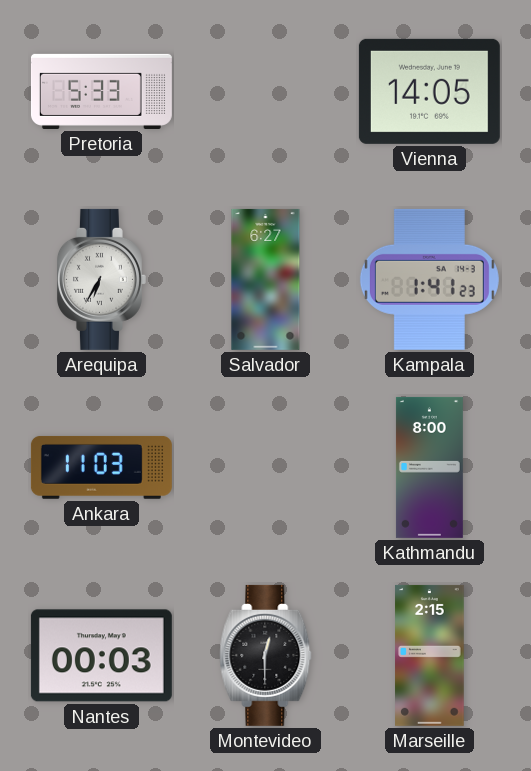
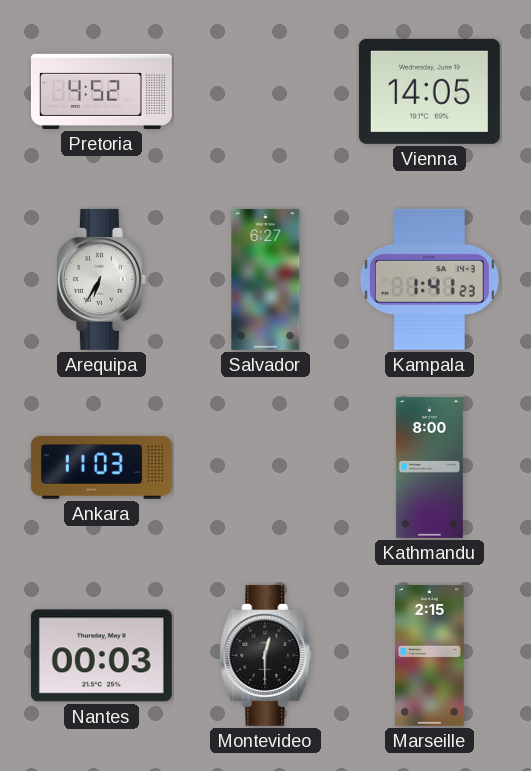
Pretoria: 5:33 -> 4:52
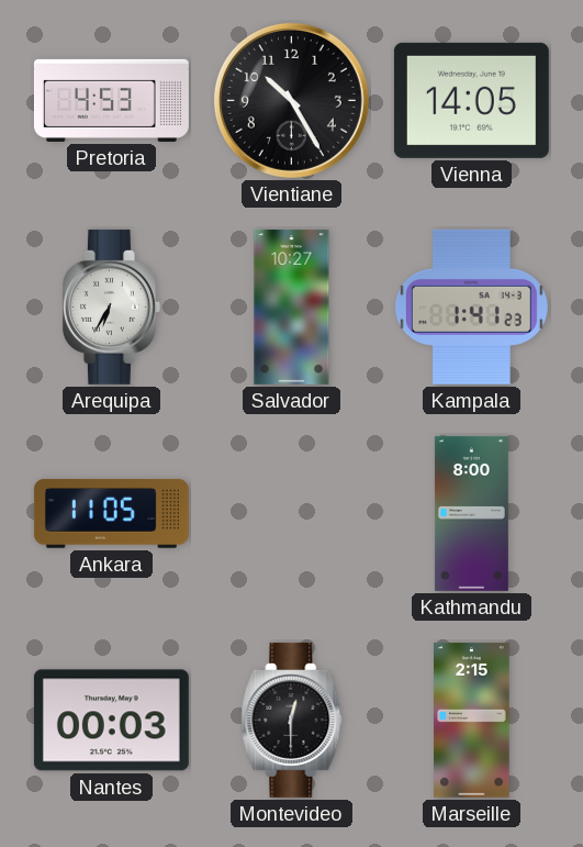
Pretoria: 4:52 -> 4:53
Vientiane: none -> 10:25
Salvador: 6:27 -> 10:27
Ankara: 11:03 -> 11:05
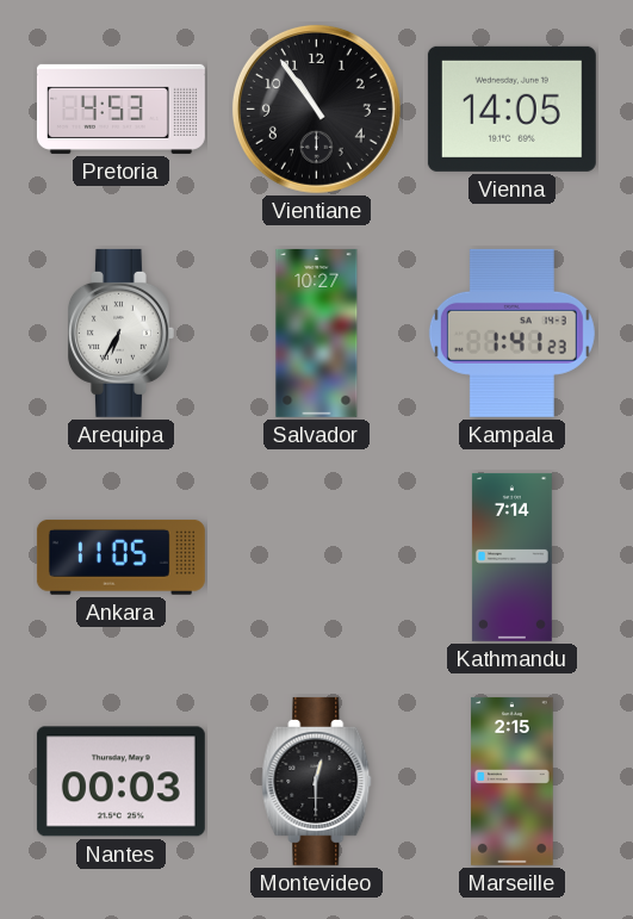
Vientiane: 10:25 -> 10:54
Kathmandu: 8:00 -> 7:14
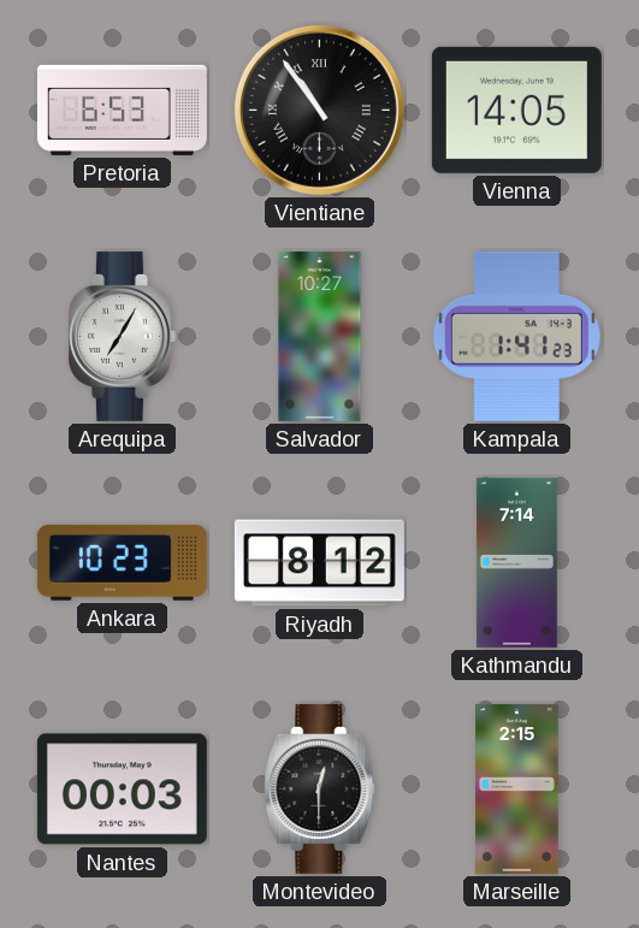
Pretoria: 4:53 -> 6:53
Vientiane numerals: Arabic -> Roman
Arequipa: 6:35 -> 7:05
Ankara: 11:05 -> 10:23
Riyadh: none -> 8:12
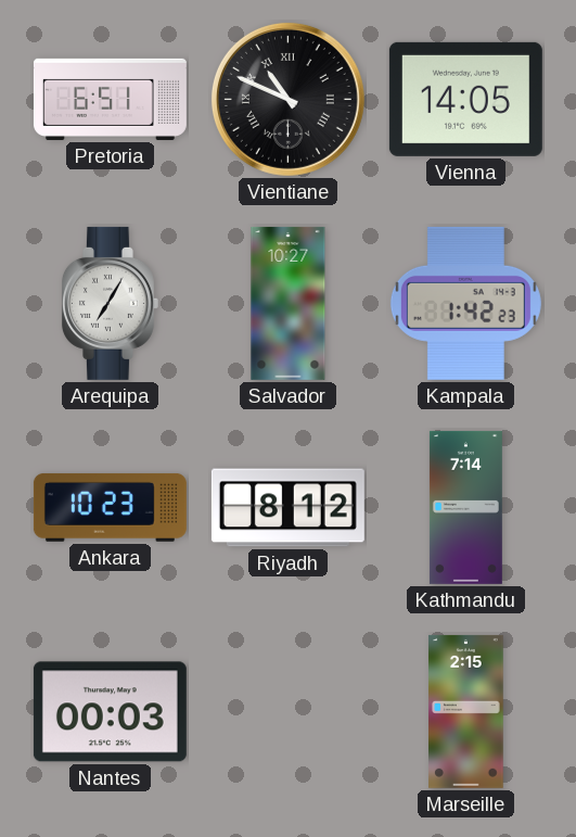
Pretoria: 6:53 -> 6:51
Vientiane: 10:54 -> 10:49
Kampala: 1:41 -> 1:42
Montevideo: 12:30 -> none
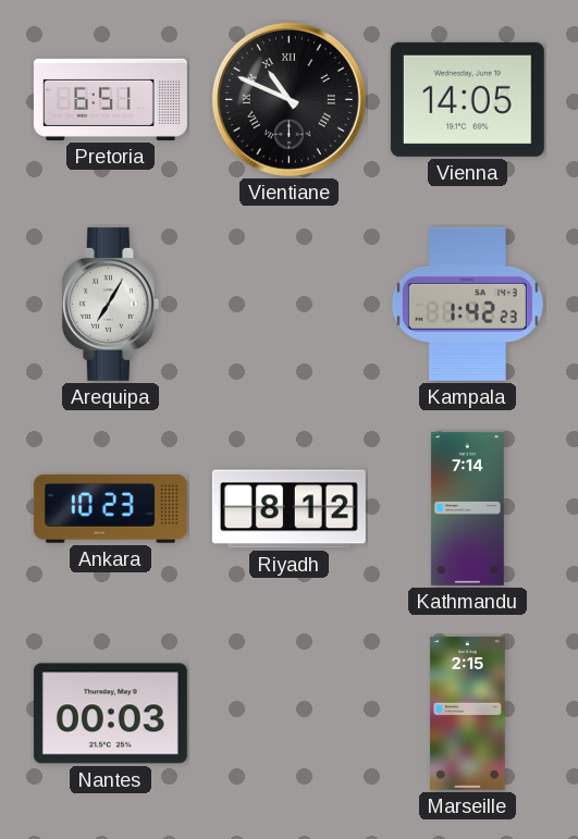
Salvador: 10:27 -> none
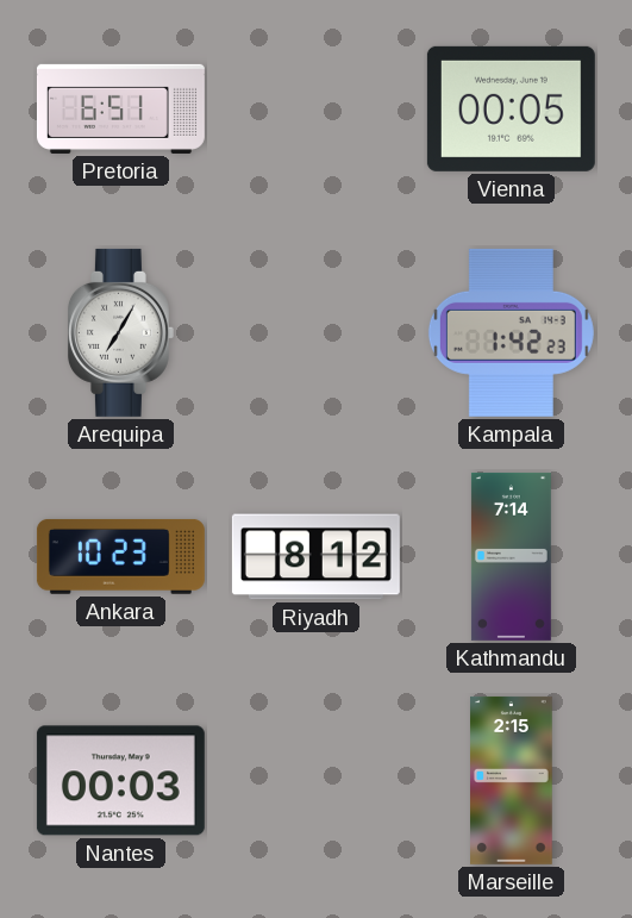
Vientiane: 10:49 -> none
Vienna: 14:05 -> 00:05
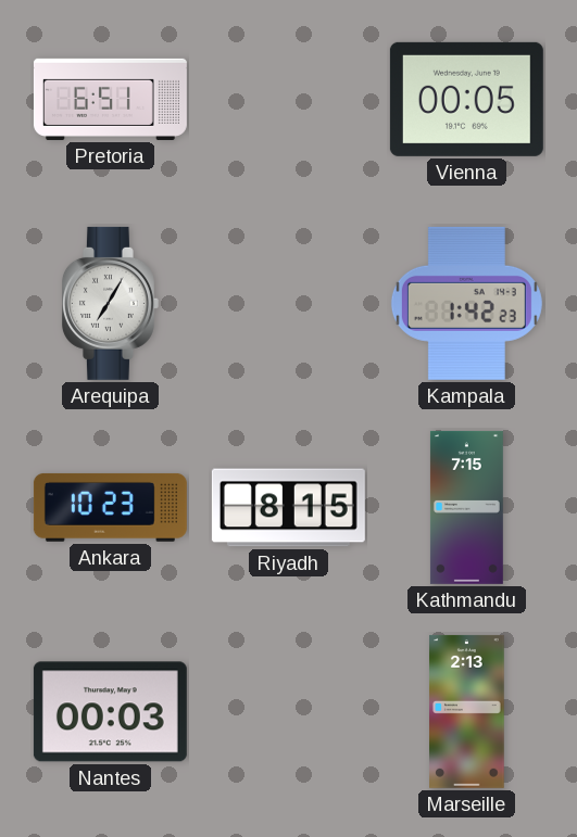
Riyadh: 8:12 -> 8:15
Kathmandu: 7:14 -> 7:15
Marseille: 2:15 -> 2:13
